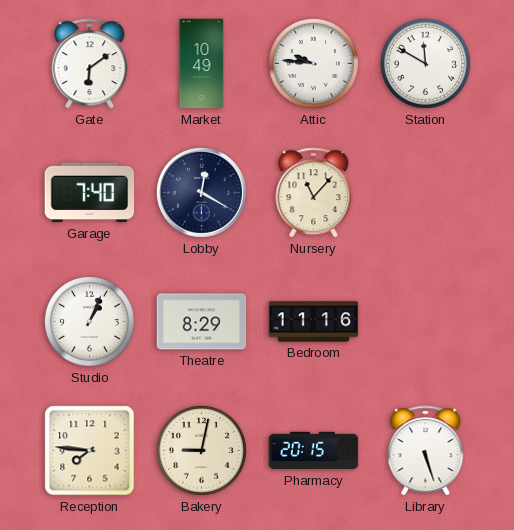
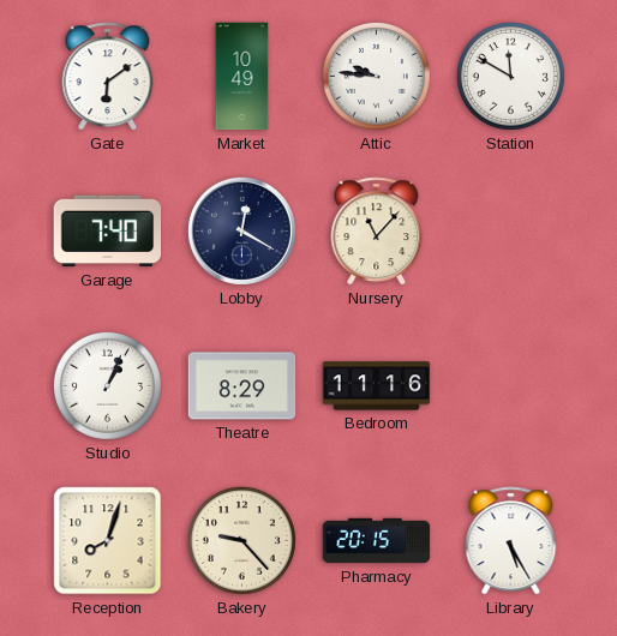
Reception: 7:46 -> 8:03
Bakery: 9:02 -> 9:23
Library: 5:27 -> 5:25
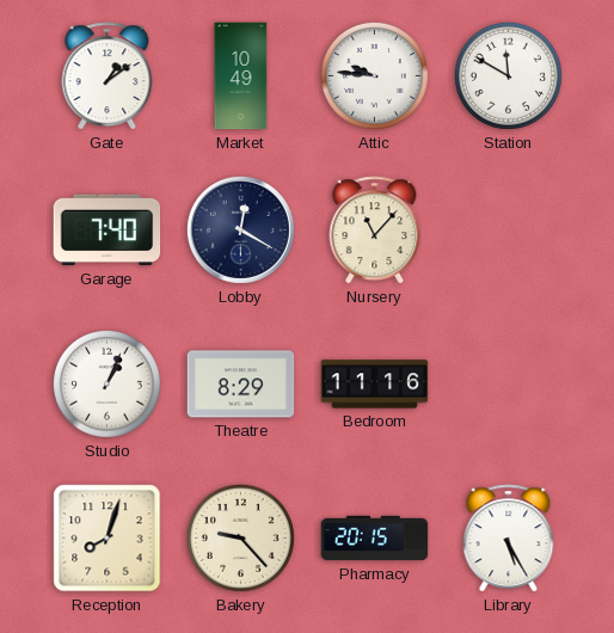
Gate: 6:09 -> 1:09
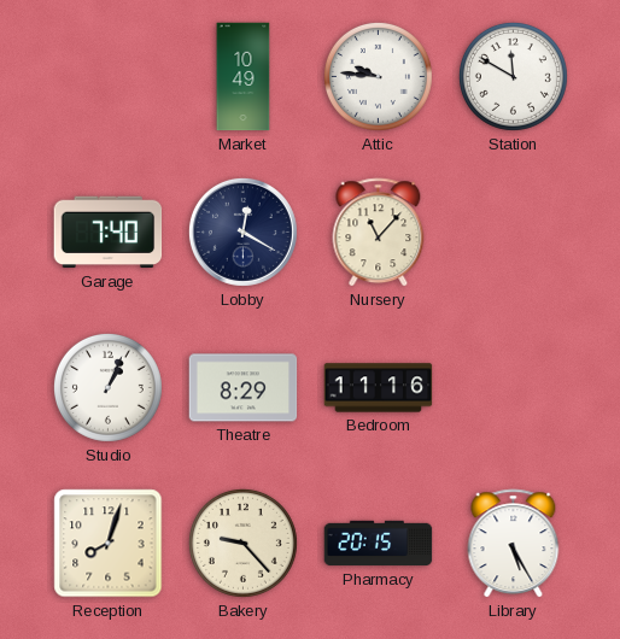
Gate: 1:09 -> none
